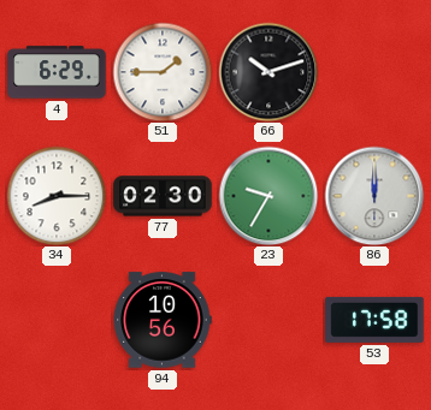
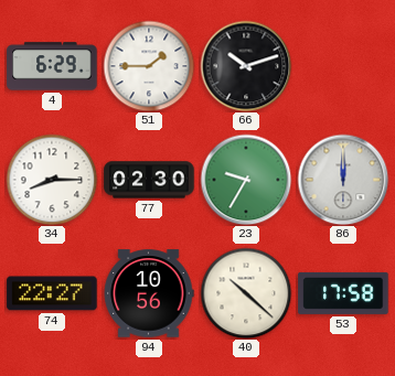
74: none -> 22:27
40: none -> 10:22
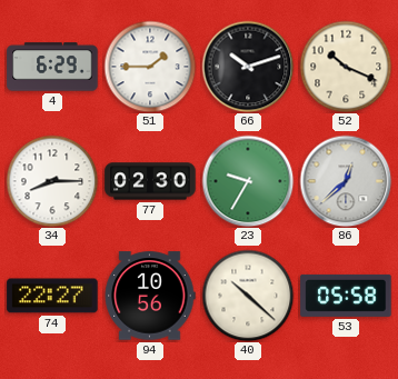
52: none -> 10:19
86: 12:00 -> 12:38
53: 17:58 -> 05:58
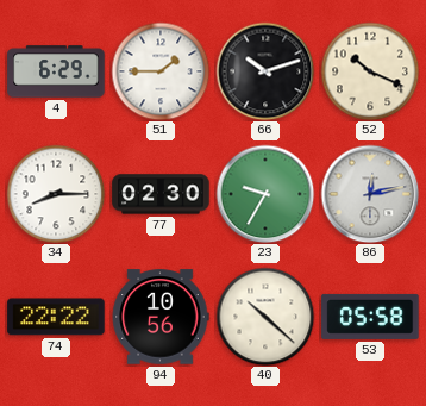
86: 12:38 -> 12:13
74: 22:27 -> 22:22
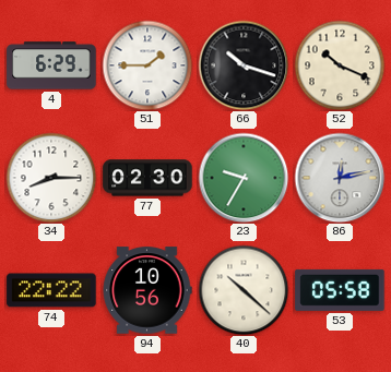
66: 10:12 -> 10:18
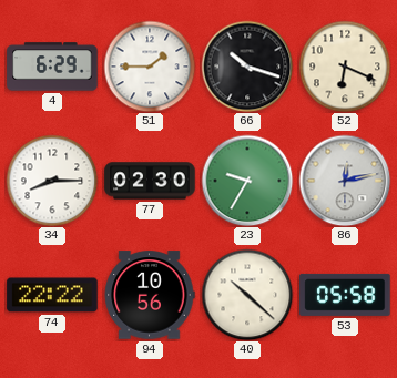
52: 10:19 -> 6:19
